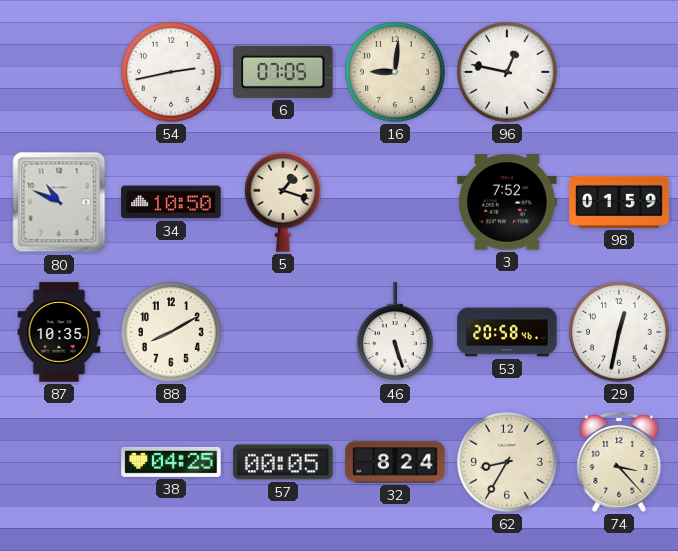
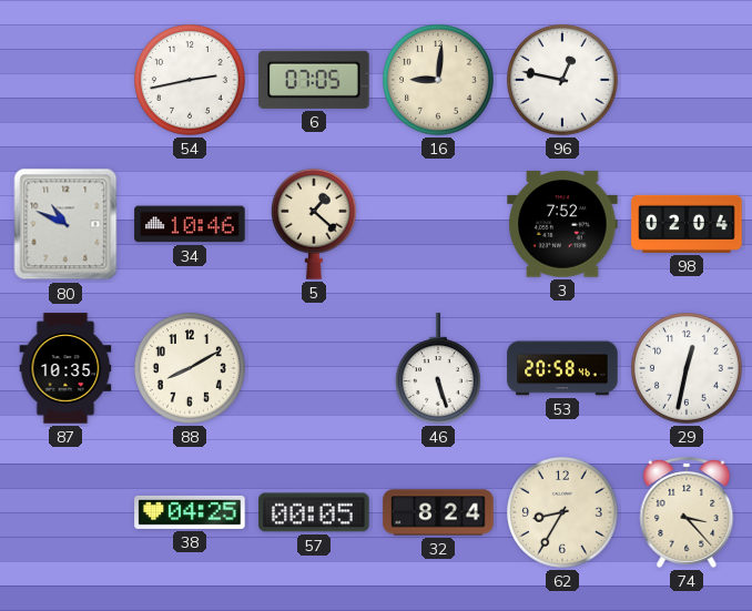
34: 10:50 -> 10:46
5: 1:18 -> 1:22
98: 01:59 -> 02:04
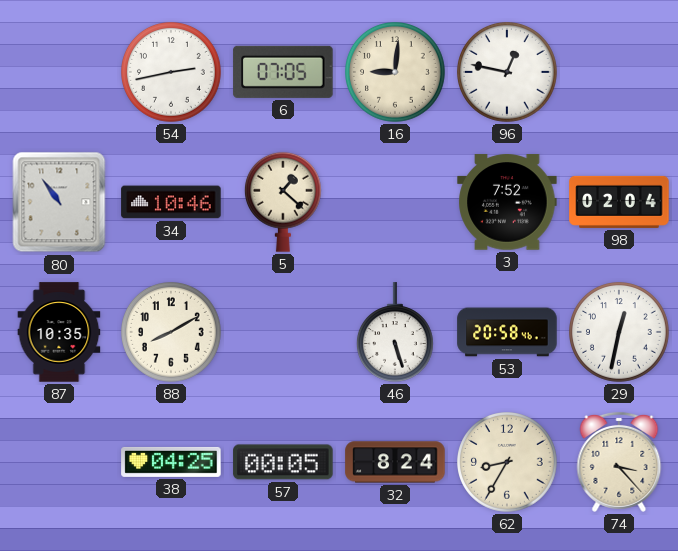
80: 10:49 -> 10:54
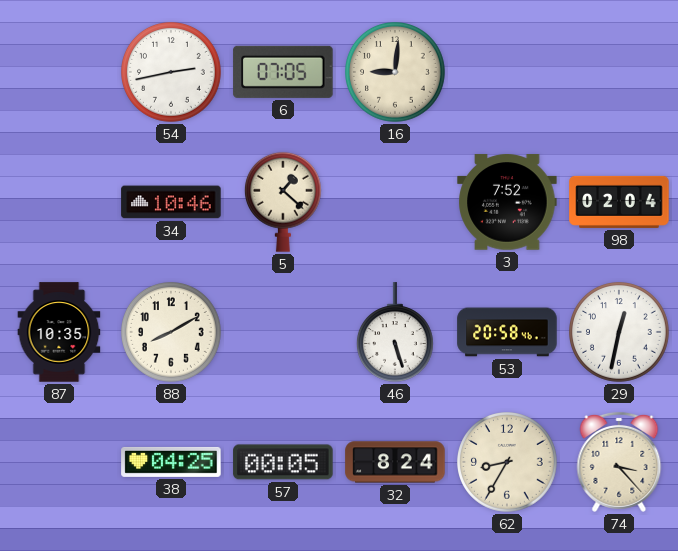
96: 12:47 -> none
80: 10:54 -> none
